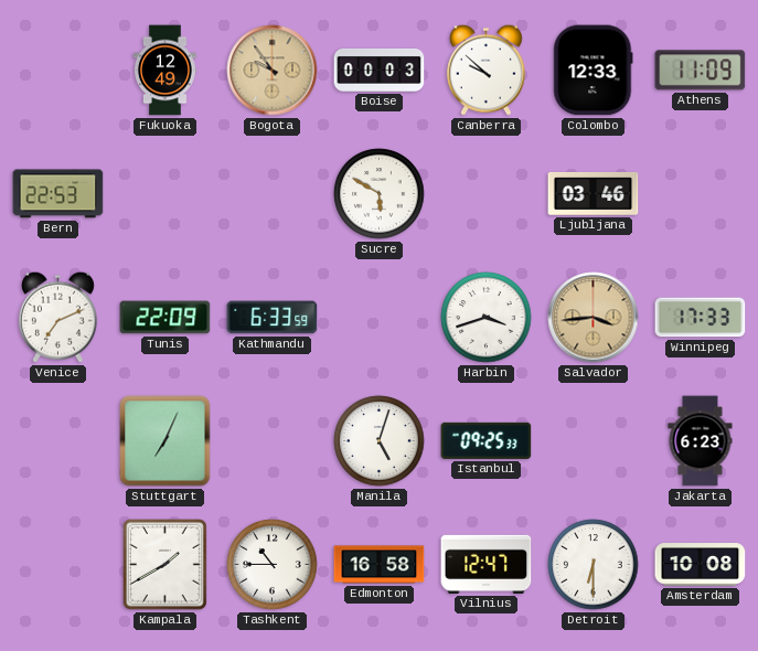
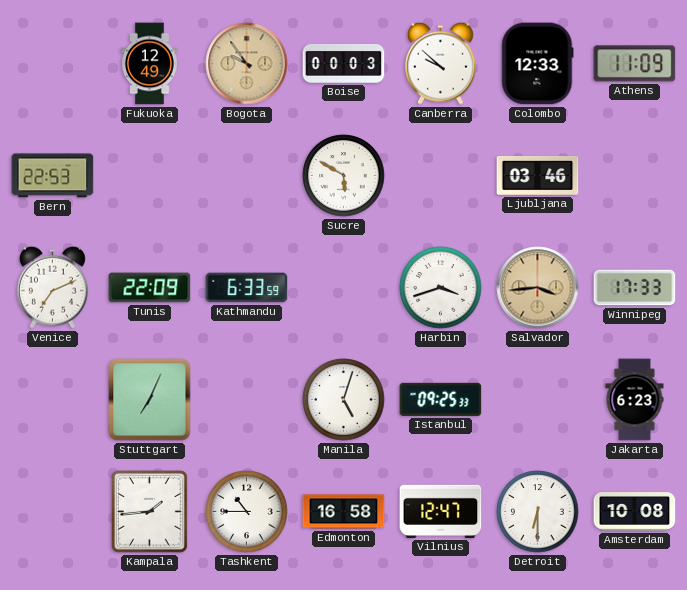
Kampala: 1:40 -> 1:44
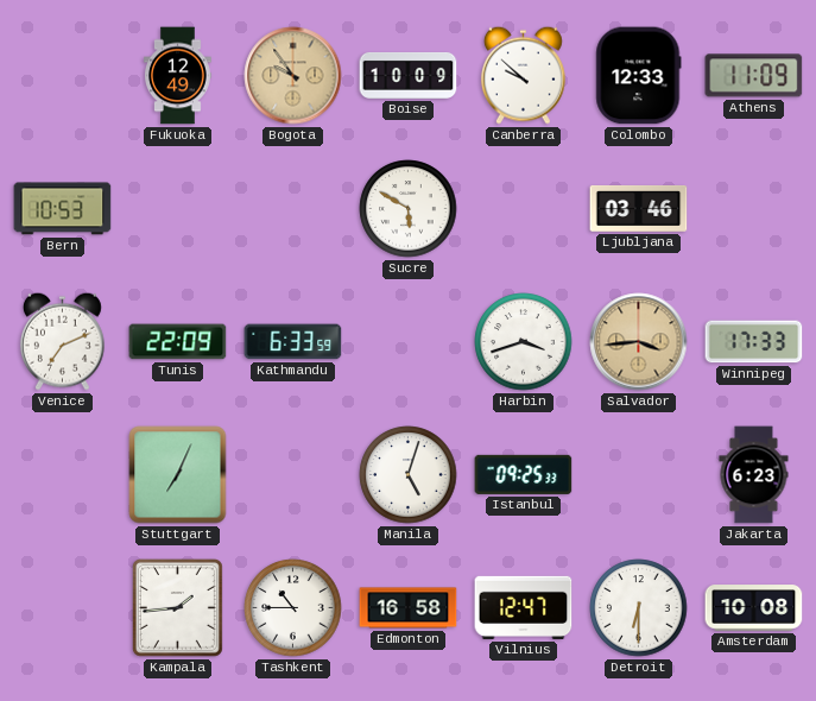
Boise: 00:03 -> 10:09
Bern: 22:53 -> 10:53
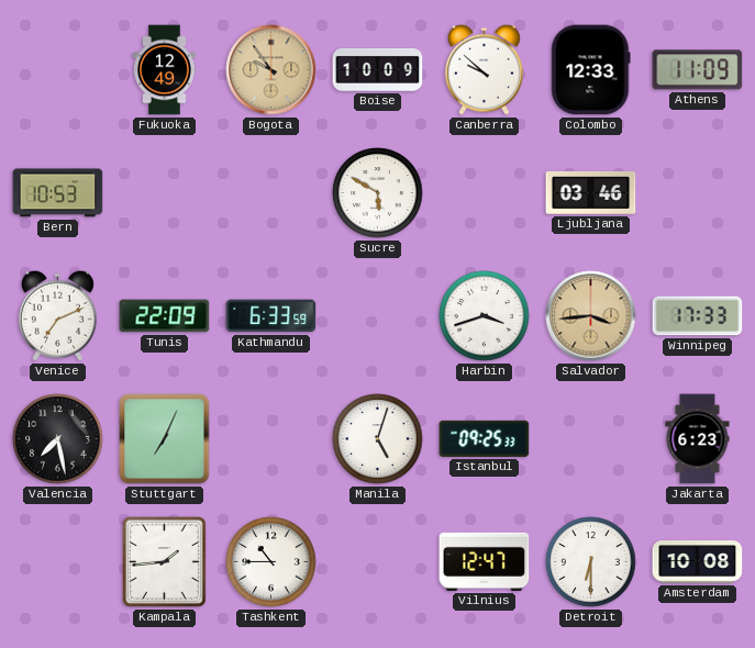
Valencia: none -> 7:28
Edmonton: 16:58 -> none
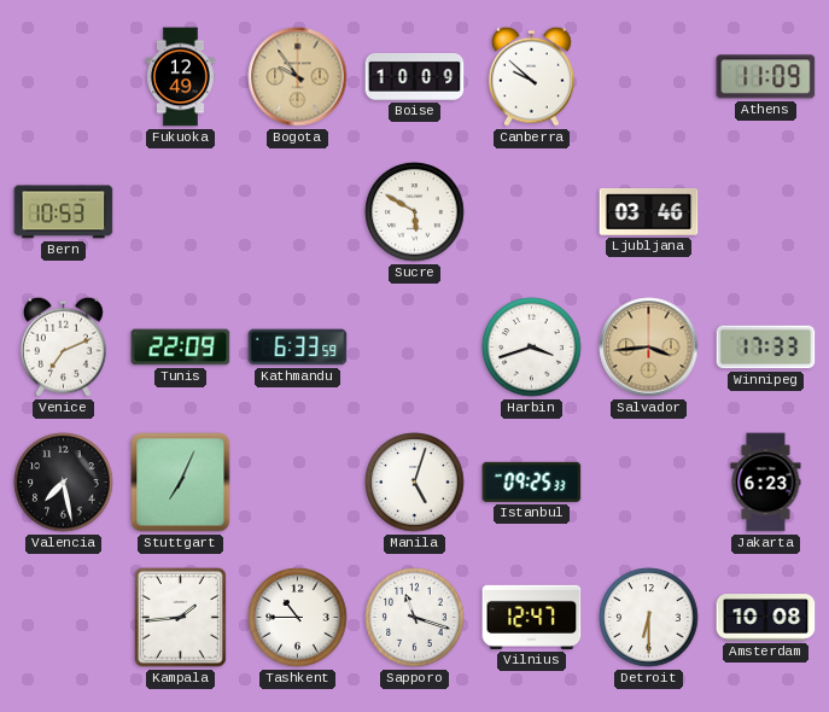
Colombo: 12:33 -> none
Sapporo: none -> 11:18
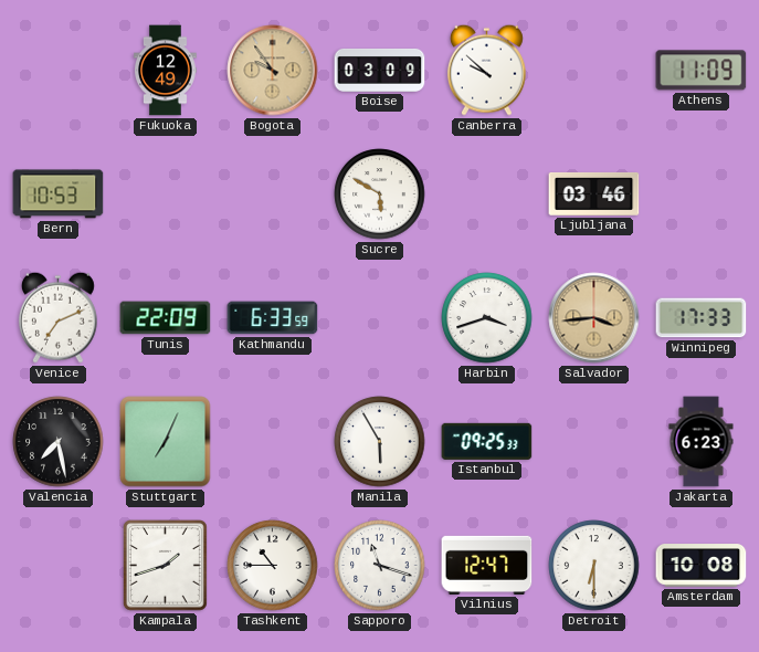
Boise: 10:09 -> 03:09
Manila: 5:03 -> 5:55
Kampala: 1:44 -> 1:42
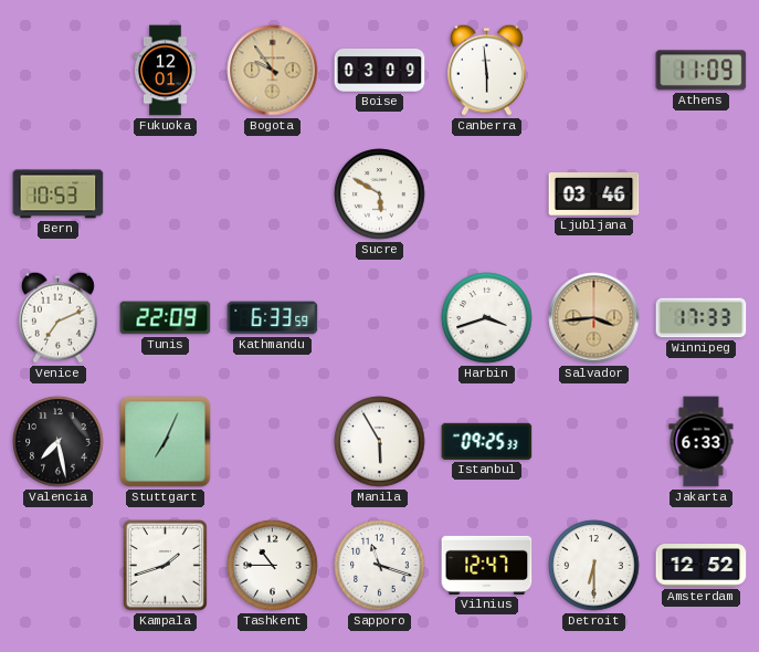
Fukuoka: 12:49 -> 12:01
Canberra: 9:52 -> 5:59
Jakarta: 6:23 -> 6:33
Amsterdam: 10:08 -> 12:52
